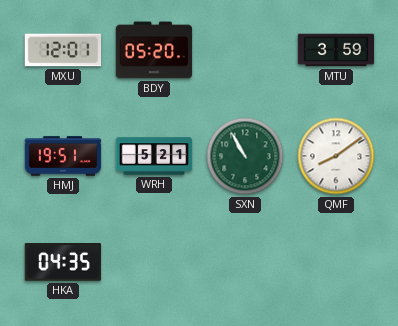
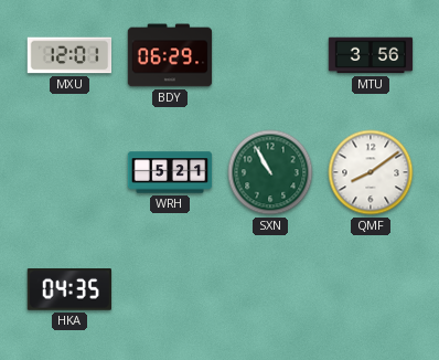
BDY: 05:20 -> 06:29
MTU: 3:59 -> 3:56
HMJ: 19:51 -> none
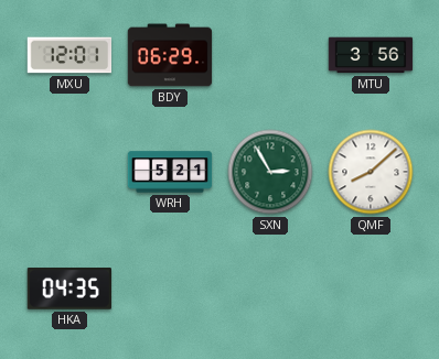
SXN: 10:55 -> 2:55
QMF: 8:09 -> 8:08
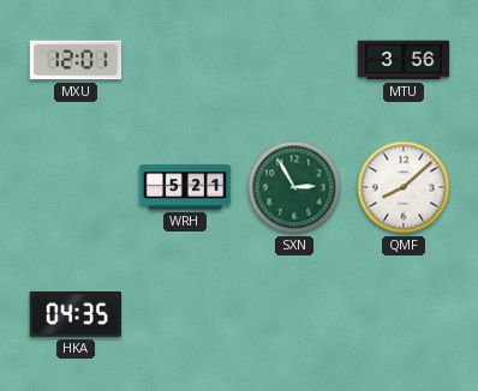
BDY: 06:29 -> none
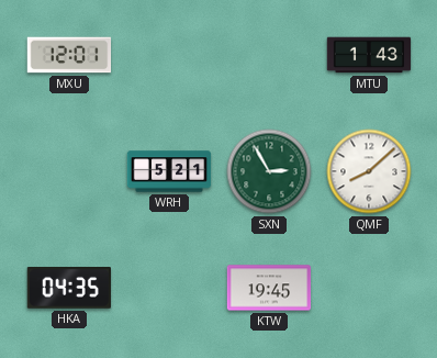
MTU: 3:56 -> 1:43
KTW: none -> 19:45
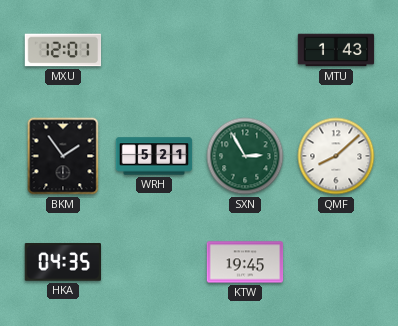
BKM: none -> 1:54
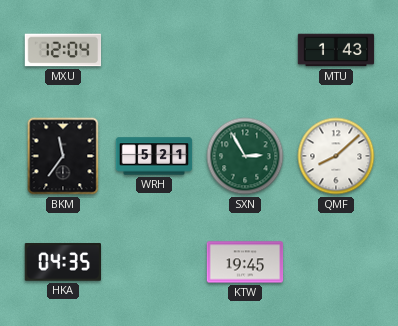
MXU: 12:01 -> 12:04
BKM: 1:54 -> 11:36
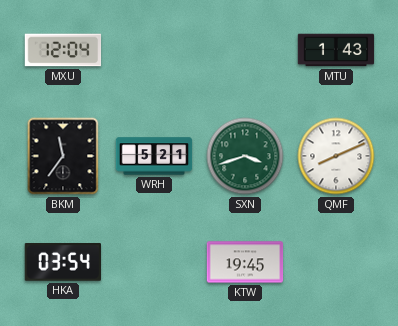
SXN: 2:55 -> 3:42
QMF: 8:08 -> 8:11
HKA: 04:35 -> 03:54
